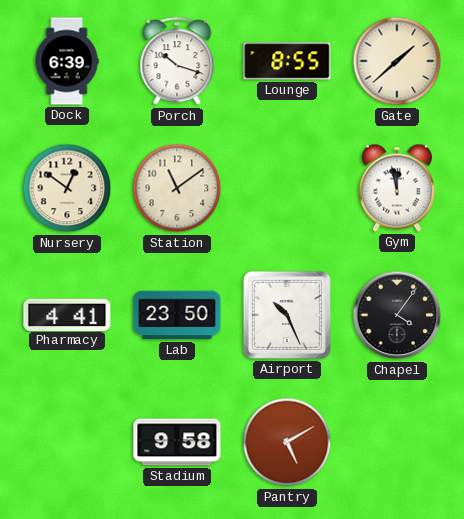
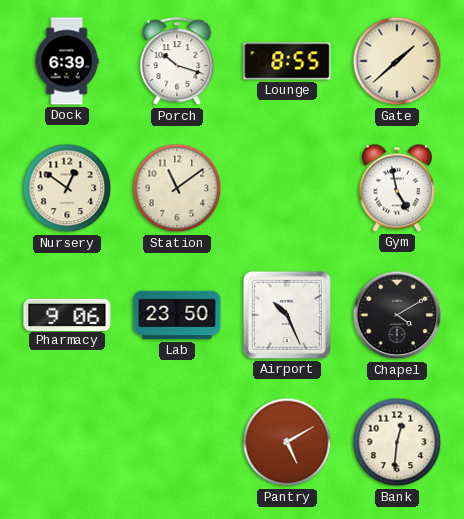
Gym: 11:58 -> 4:58
Pharmacy: 4:41 -> 9:06
Chapel: 4:06 -> 4:10
Stadium: 9:58 -> none
Bank: none -> 12:31
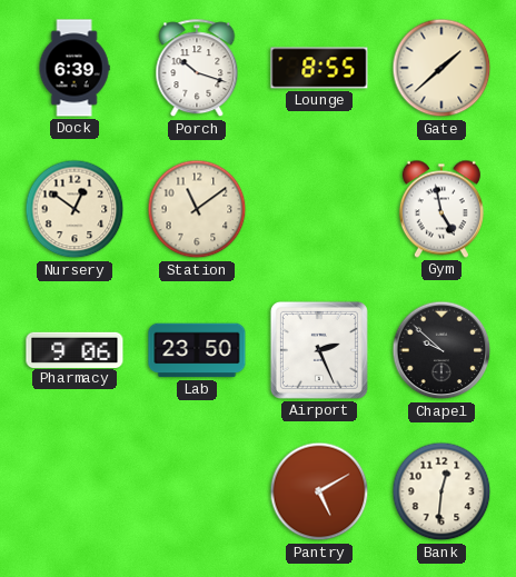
Airport: 10:26 -> 2:26
Chapel: 4:10 -> 9:52
